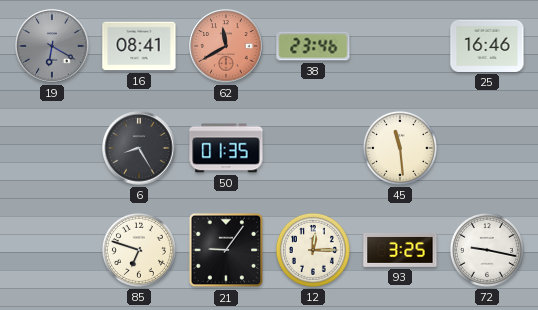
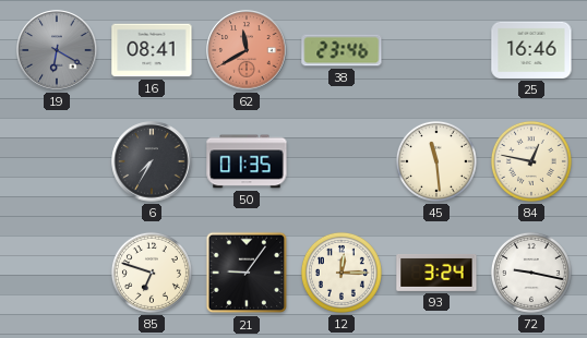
6: 8:25 -> 7:35
84: none -> 12:47
93: 3:25 -> 3:24
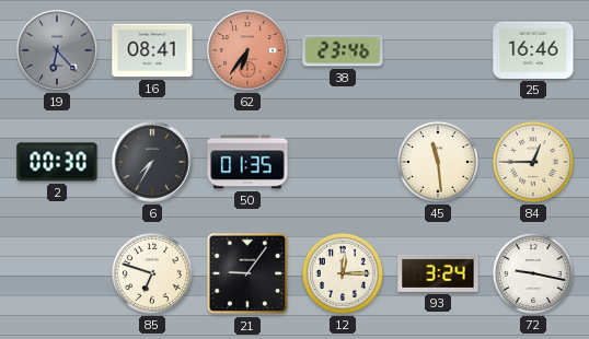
19: 6:20 -> 6:23
62: 11:40 -> 6:36
2: none -> 00:30
84: 12:47 -> 12:45
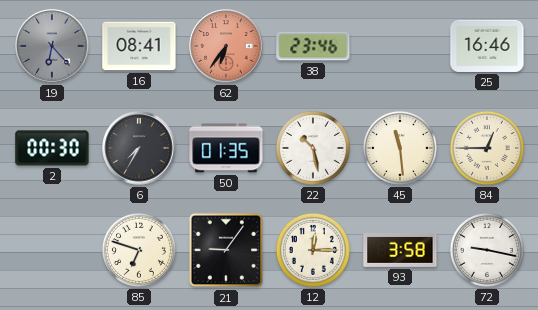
22: none -> 10:28
93: 3:24 -> 3:58
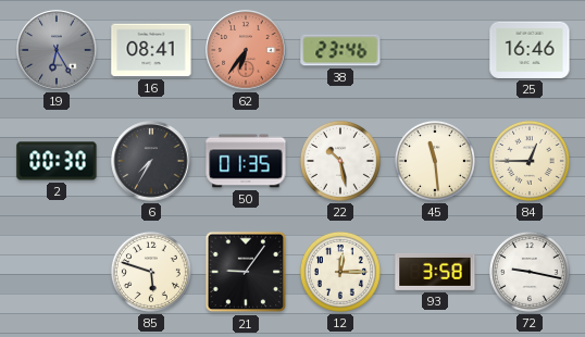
19: 6:23 -> 6:25
85: 6:48 -> 5:48
